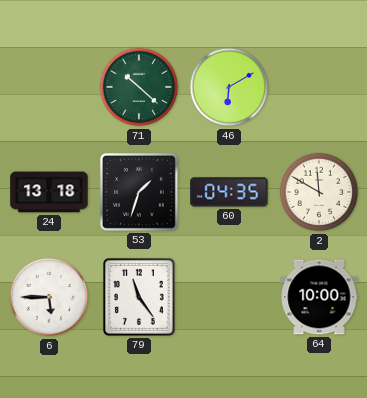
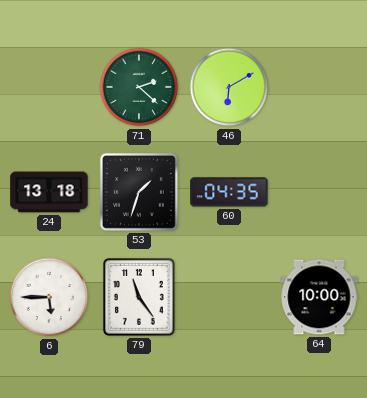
71: 10:22 -> 2:22
2: 11:50 -> none
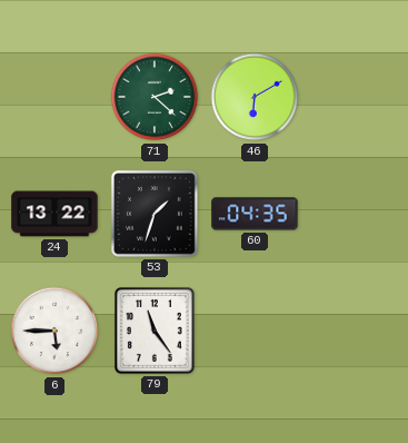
24: 13:18 -> 13:22
64: 10:00 -> none
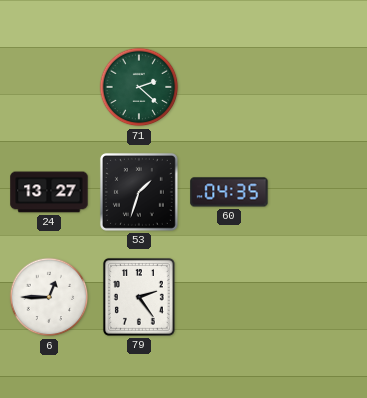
46: 6:10 -> none
24: 13:22 -> 13:27
6: 5:45 -> 12:45
79: 11:24 -> 2:24
